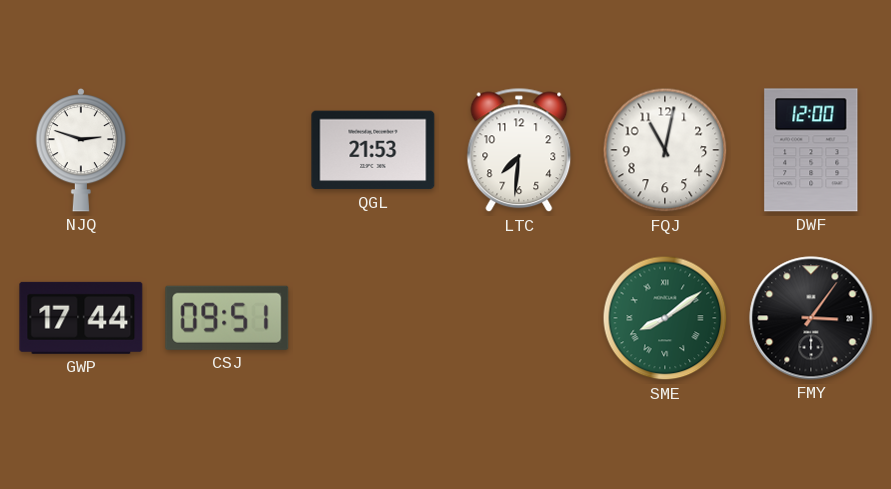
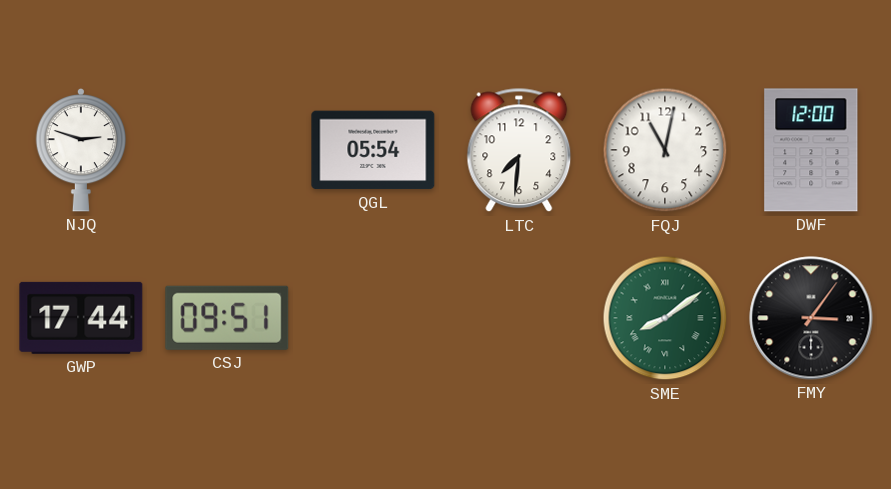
QGL: 21:53 -> 05:54
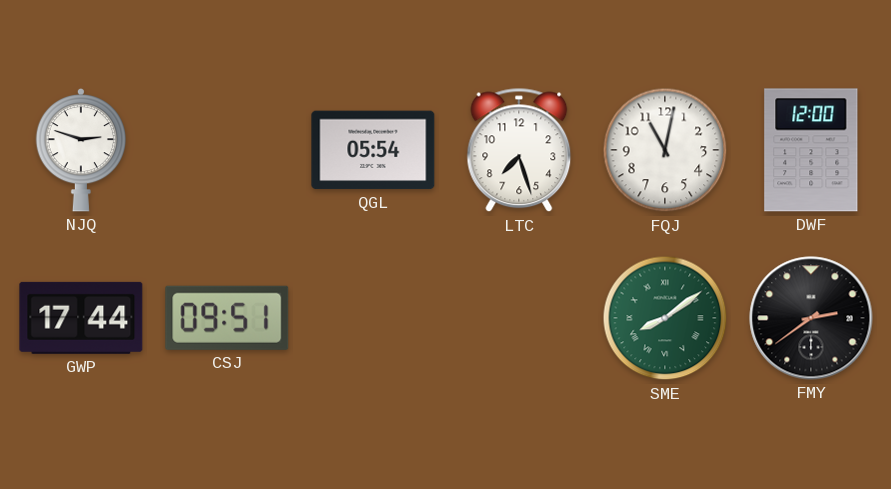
LTC: 7:31 -> 7:27
FMY: 3:06 -> 2:39
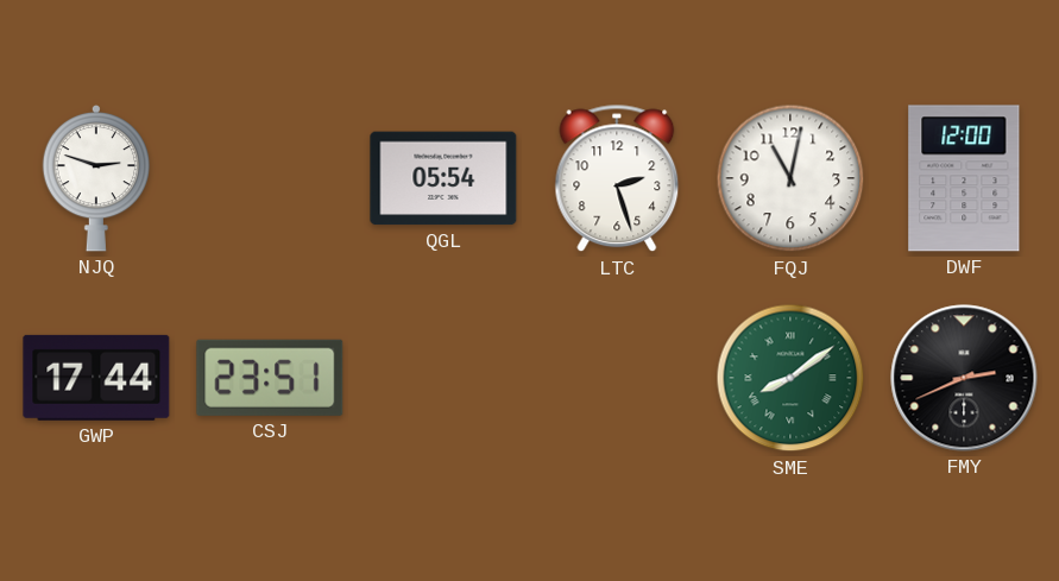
LTC: 7:27 -> 2:27
CSJ: 09:51 -> 23:51
FMY: 2:39 -> 2:41
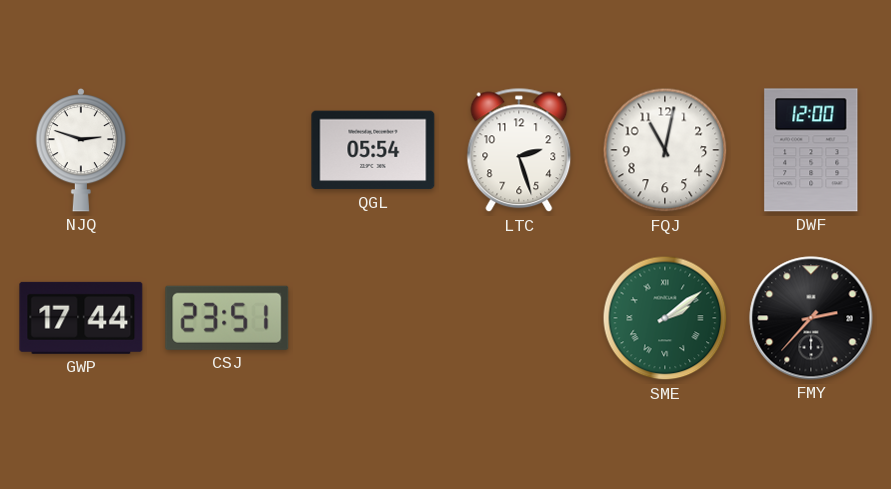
SME: 8:09 -> 2:09
FMY: 2:41 -> 2:37
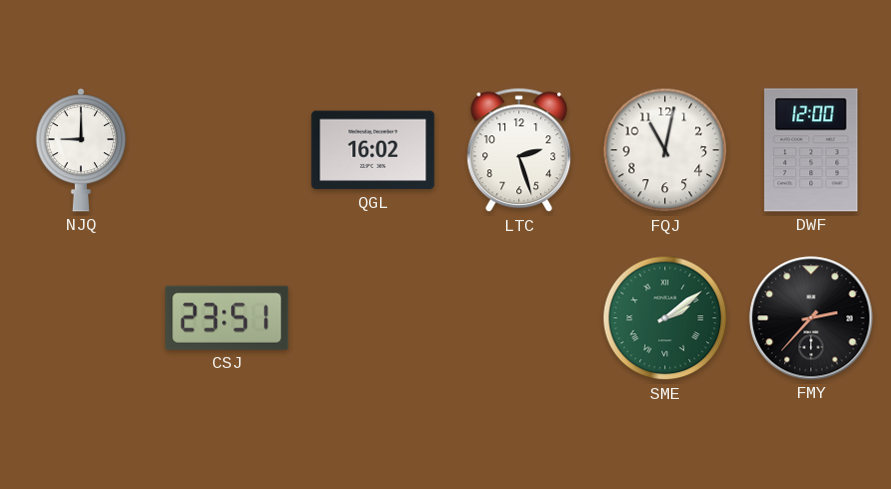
NJQ: 2:48 -> 9:00
QGL: 05:54 -> 16:02
GWP: 17:44 -> none
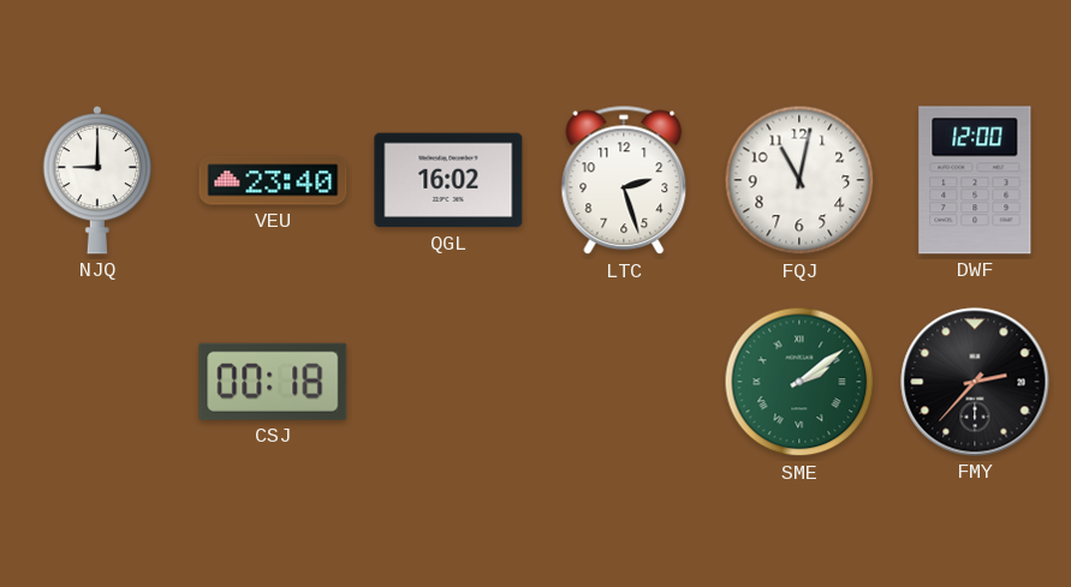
VEU: none -> 23:40
CSJ: 23:51 -> 00:18
